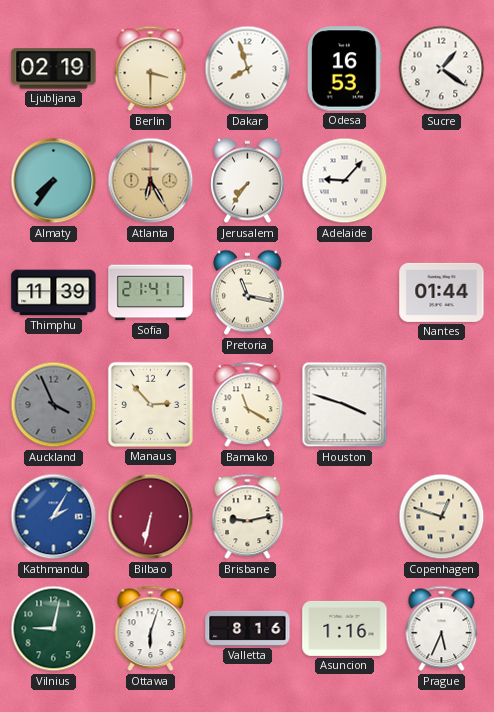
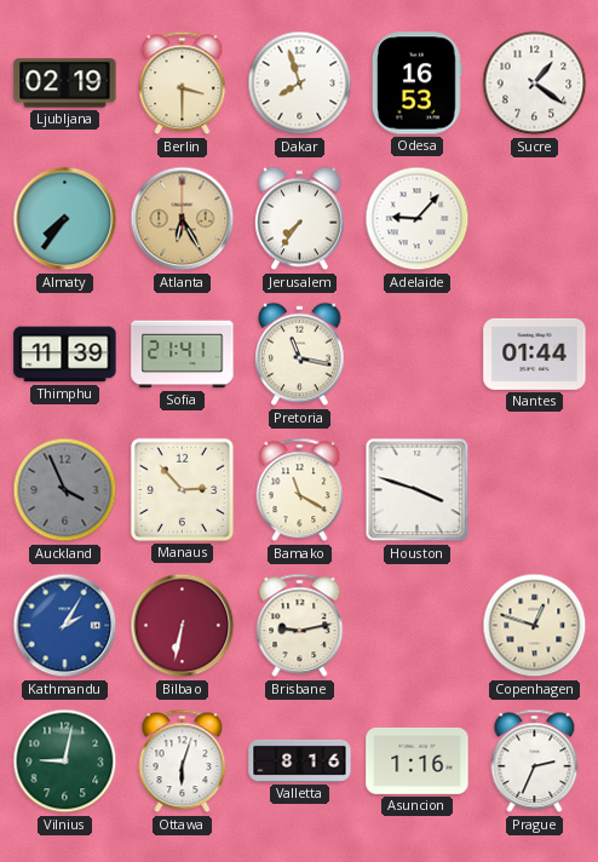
Prague: 5:34 -> 2:34
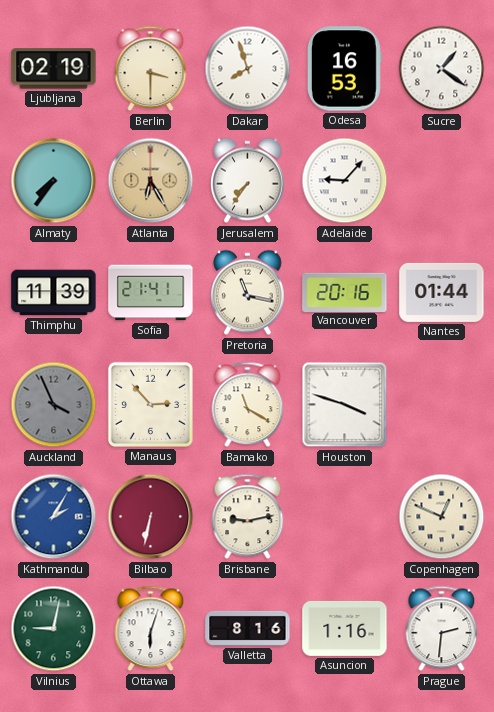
Vancouver: none -> 20:16
Copenhagen: 12:48 -> 12:49
Prague: 2:34 -> 2:31
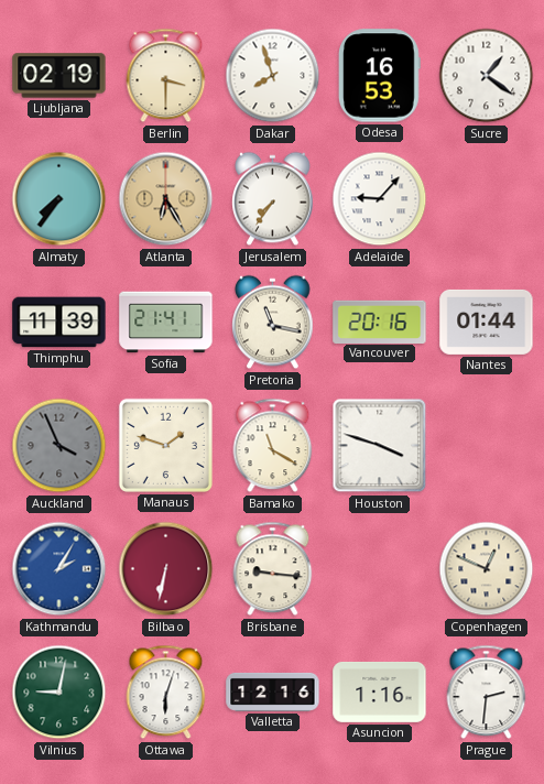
Manaus: 2:53 -> 1:48
Brisbane: 9:13 -> 9:16
Valletta: 8:16 -> 12:16
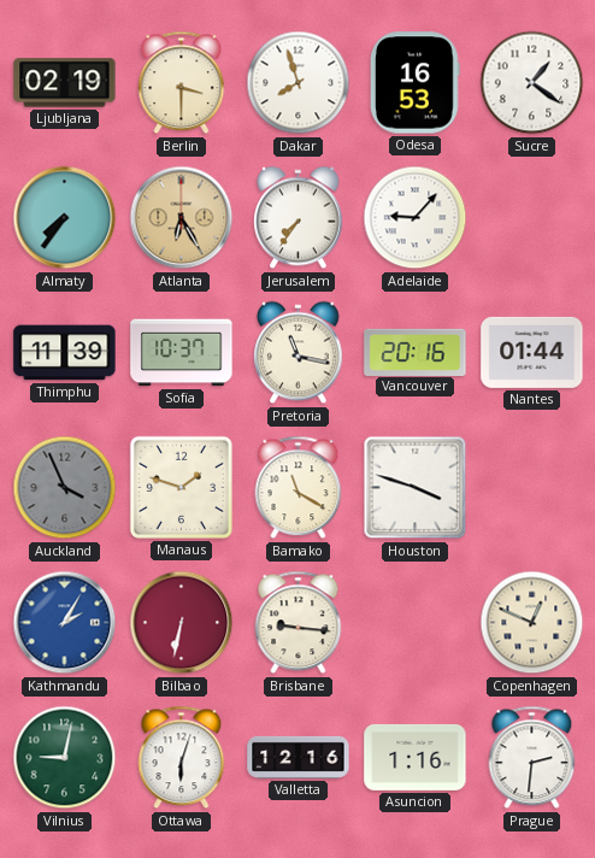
Sofia: 21:41 -> 10:37
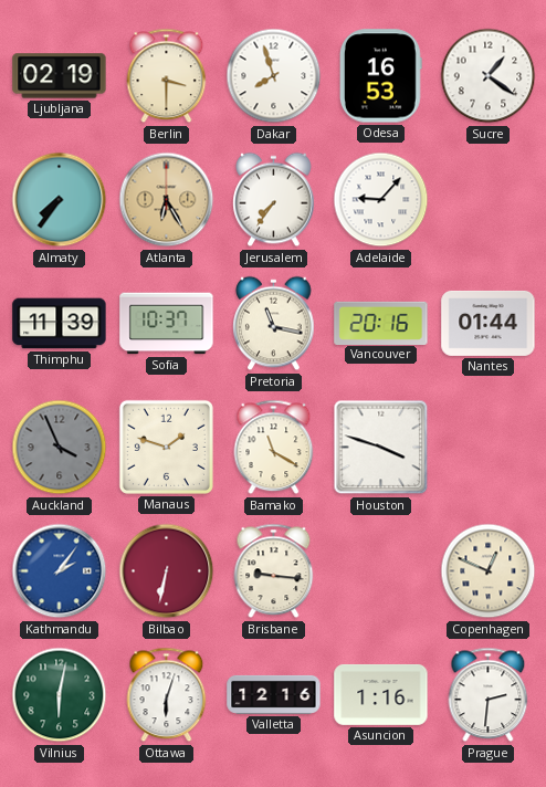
Kathmandu: 2:05 -> 2:06
Vilnius: 9:02 -> 6:02
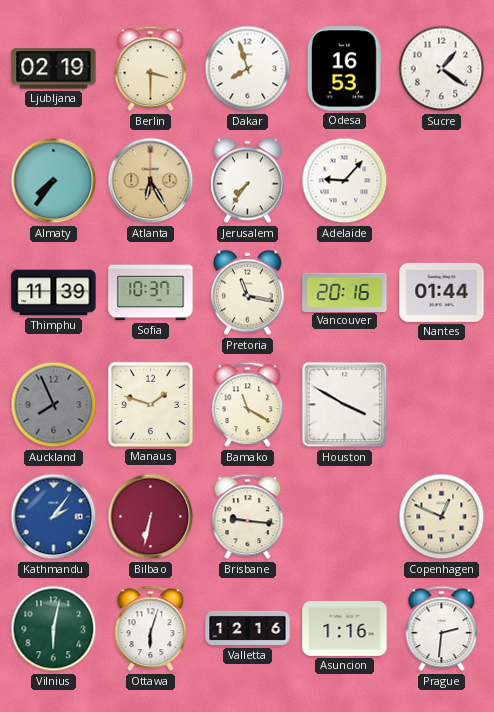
Auckland: 3:56 -> 7:56
Houston: 3:48 -> 3:50
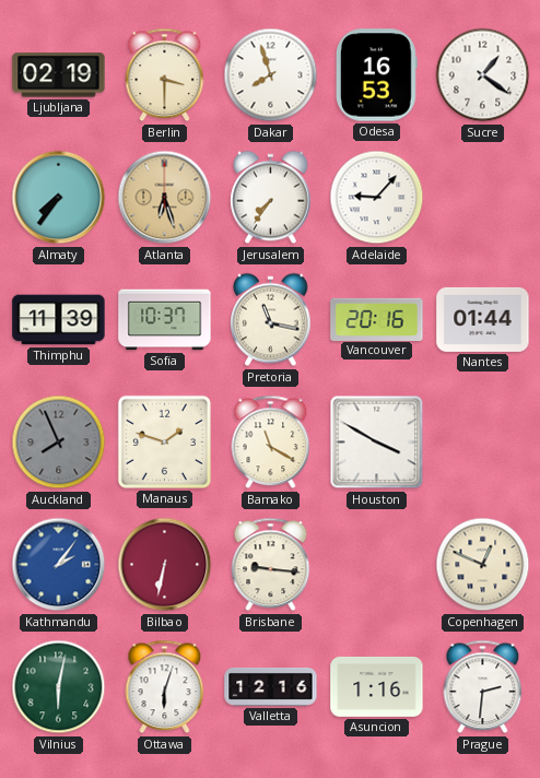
Atlanta: 6:25 -> 6:27
